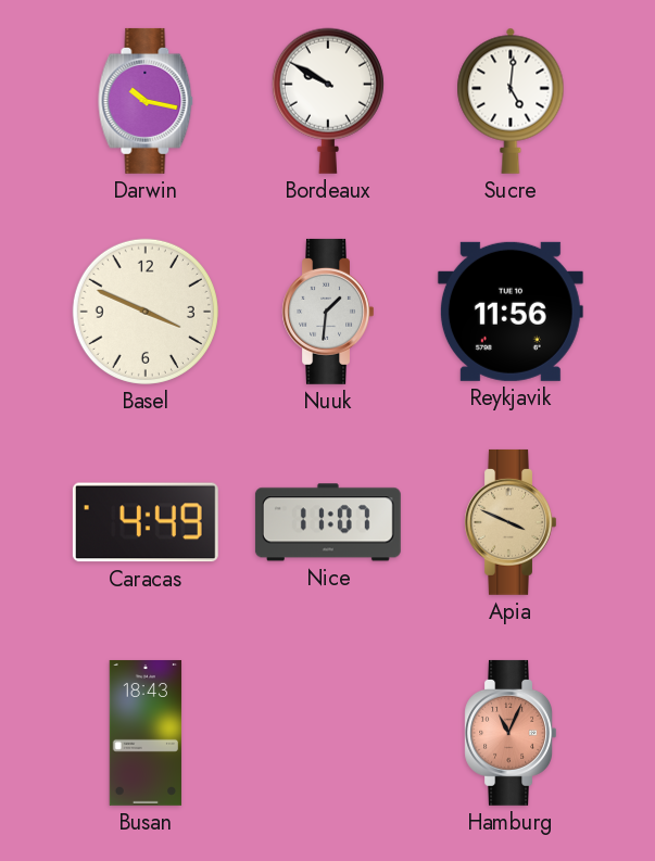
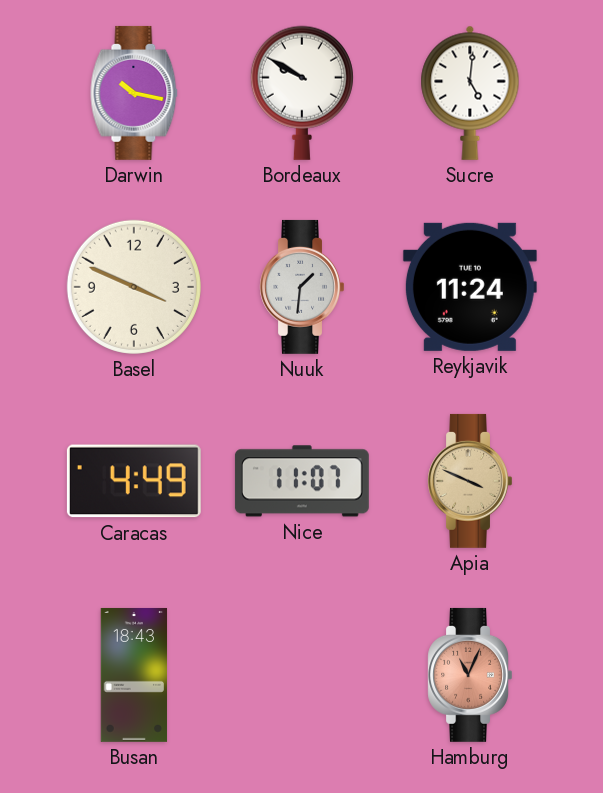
Reykjavik: 11:56 -> 11:24
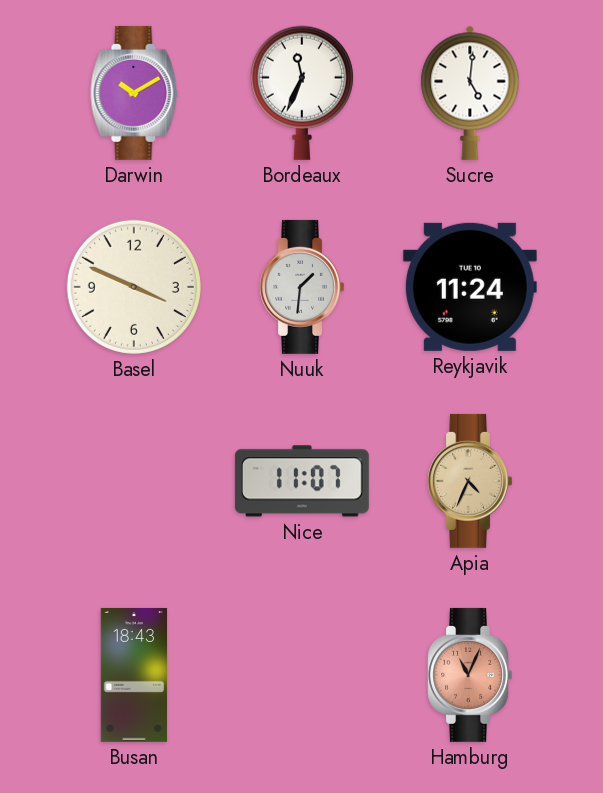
Darwin: 10:17 -> 10:10
Bordeaux: 9:50 -> 11:34
Caracas: 4:49 -> none
Apia: 3:49 -> 4:34
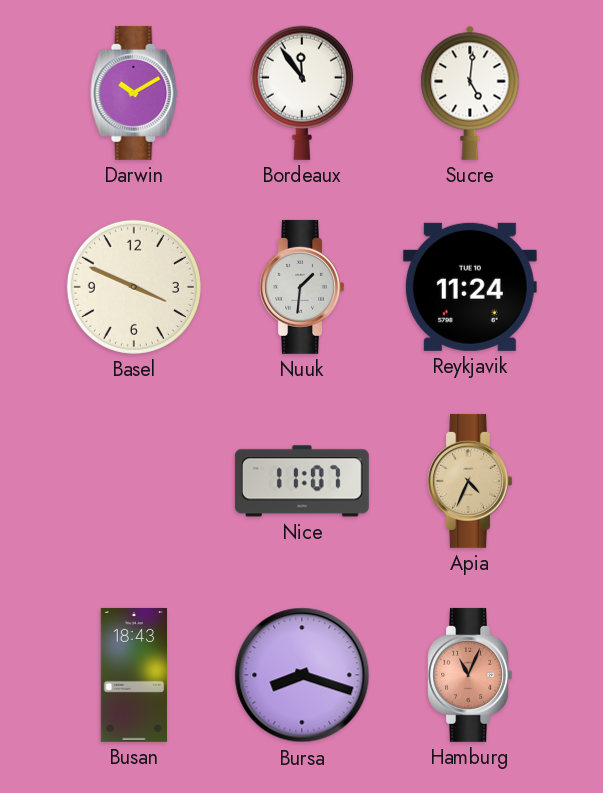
Bordeaux: 11:34 -> 11:54
Bursa: none -> 8:18
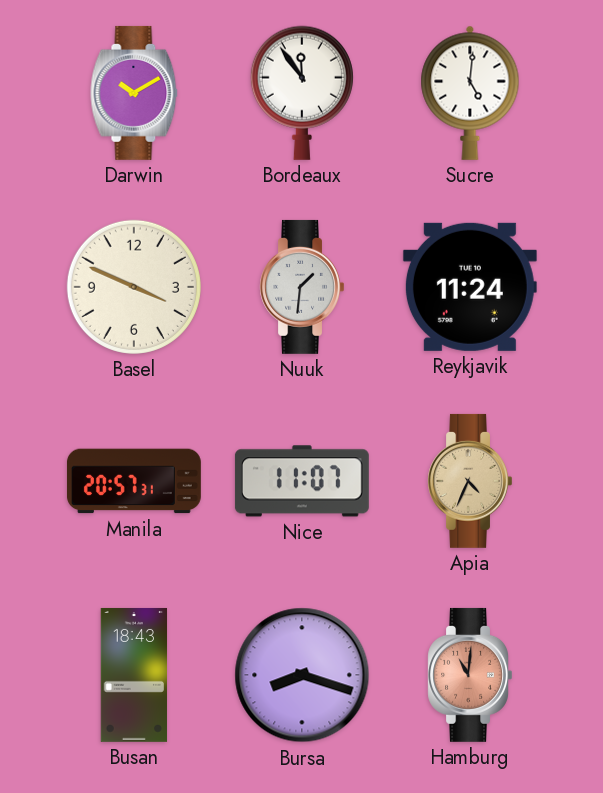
Manila: none -> 20:57
Hamburg: 11:04 -> 11:01
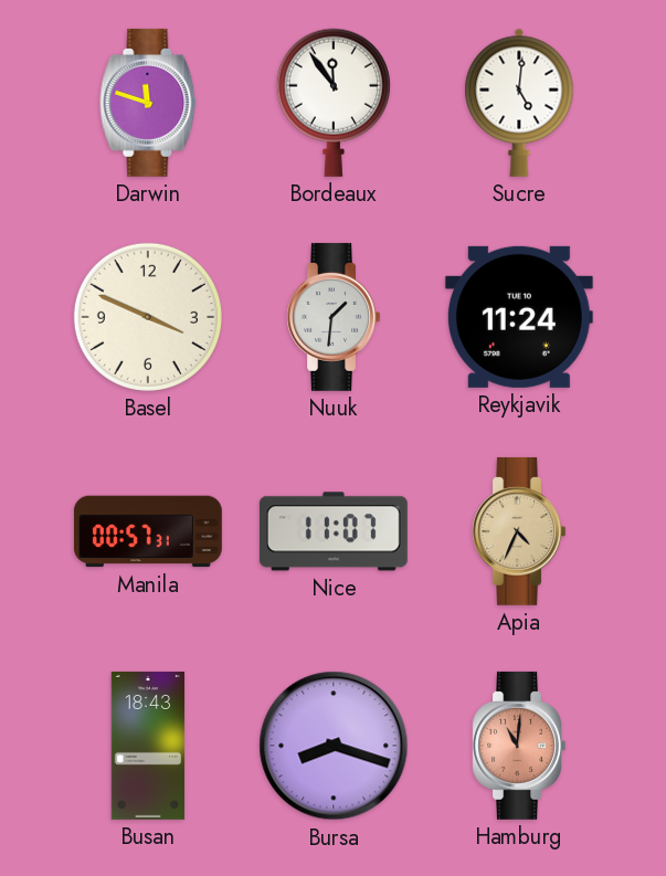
Darwin: 10:10 -> 11:48
Manila: 20:57 -> 00:57
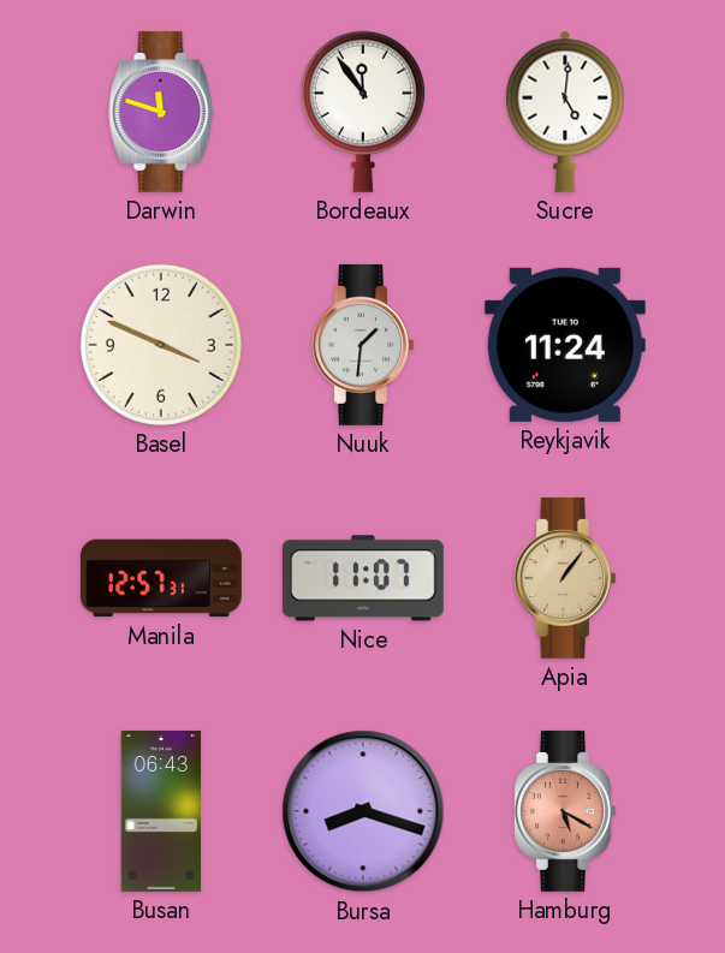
Manila: 00:57 -> 12:57
Apia: 4:34 -> 1:06
Busan: 18:43 -> 06:43
Hamburg: 11:01 -> 5:20
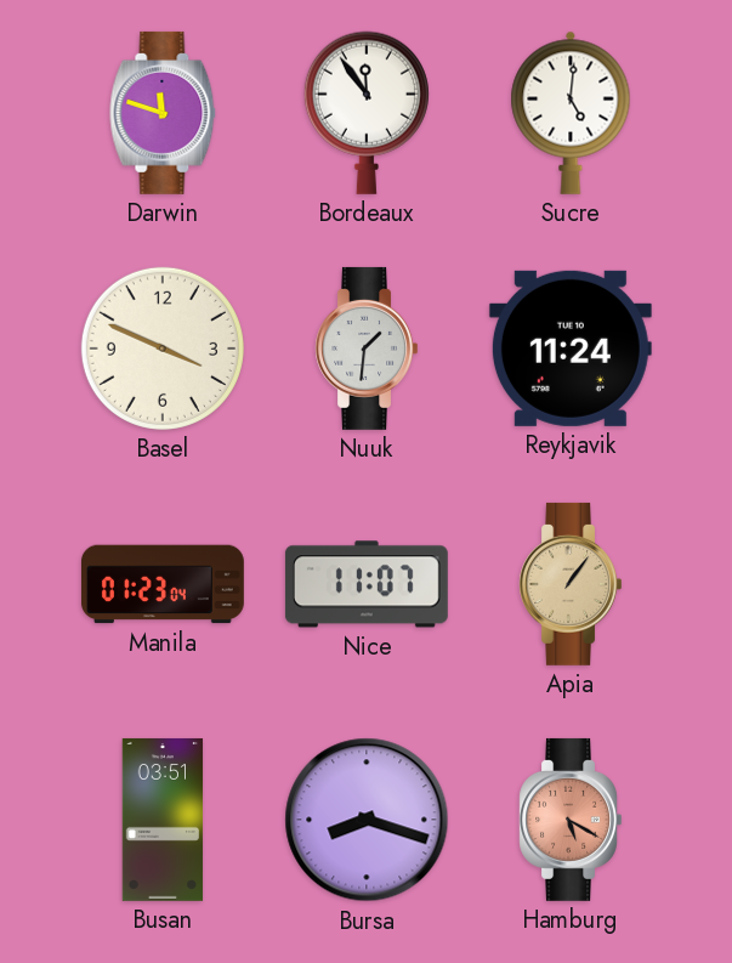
Manila: 12:57 -> 01:23
Busan: 06:43 -> 03:51
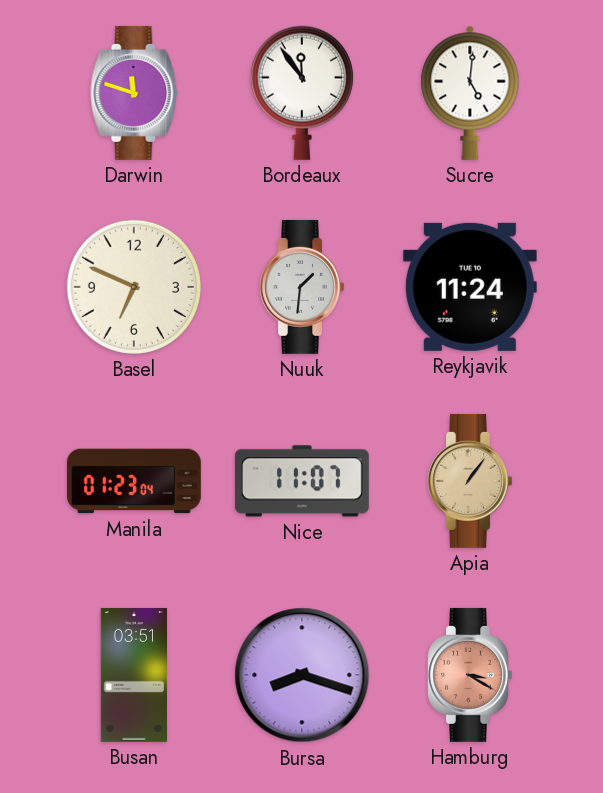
Basel: 3:49 -> 6:49
Hamburg: 5:20 -> 3:20
